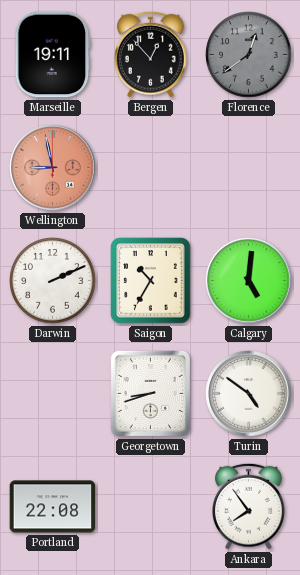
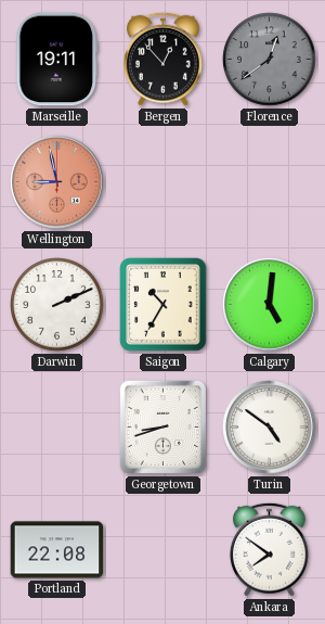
Ankara: 7:54 -> 7:51
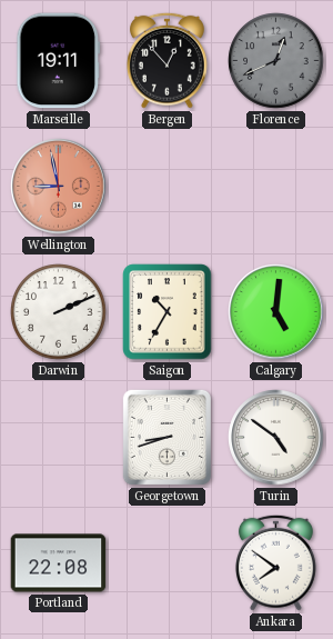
Florence: 12:39 -> 12:41
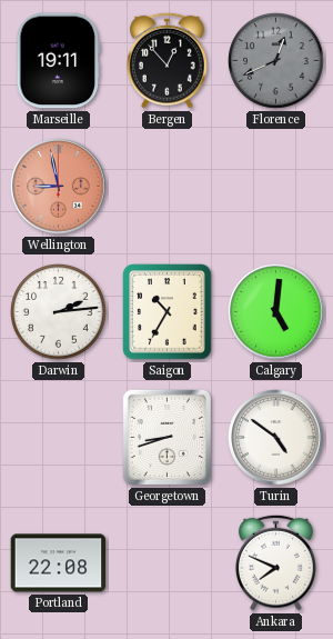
Darwin: 2:11 -> 2:14
Ankara: 7:51 -> 7:49
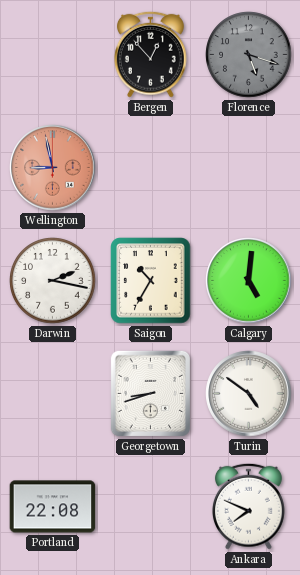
Marseille: 19:11 -> none
Florence: 12:41 -> 5:18
Darwin: 2:14 -> 2:17
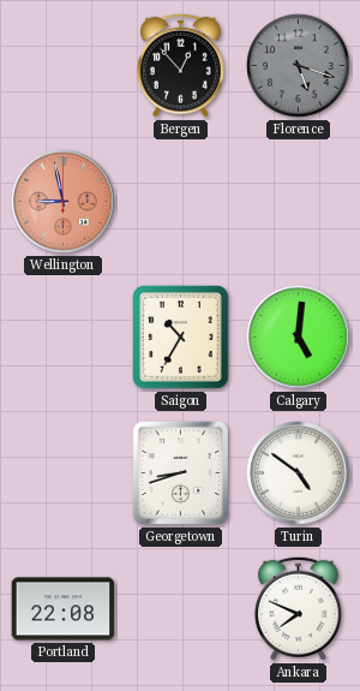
Darwin: 2:17 -> none
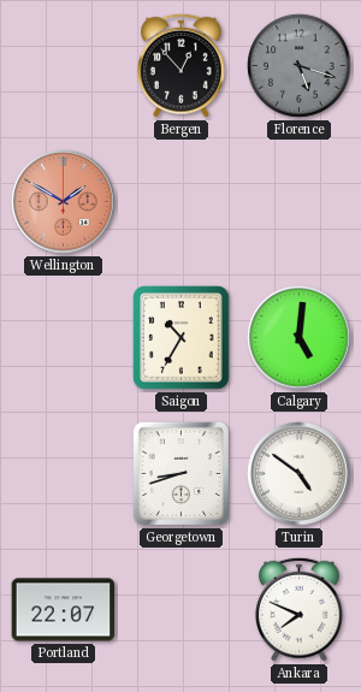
Wellington: 8:58 -> 1:50
Portland: 22:08 -> 22:07
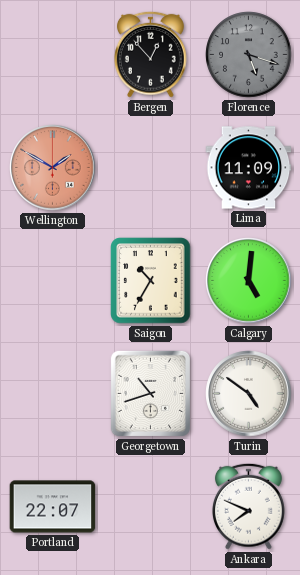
Lima: none -> 11:09
Georgetown: 8:42 -> 10:42
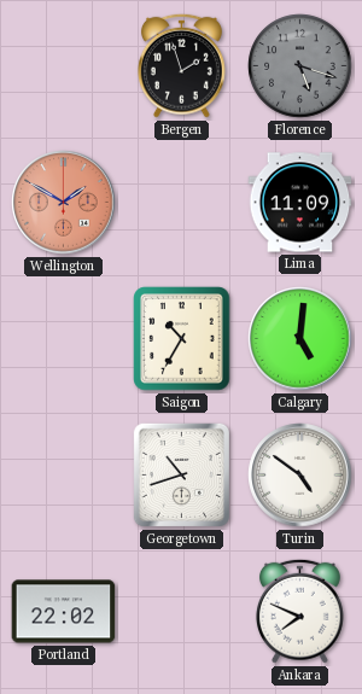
Bergen: 12:53 -> 1:57
Portland: 22:07 -> 22:02
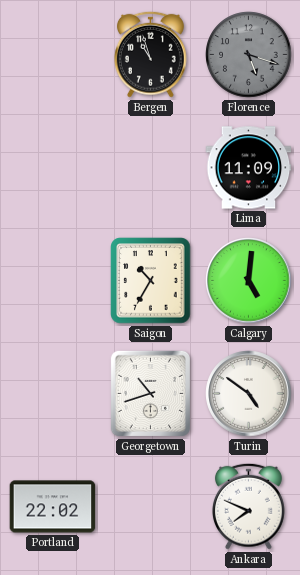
Bergen: 1:57 -> 10:57
Wellington: 1:50 -> none
